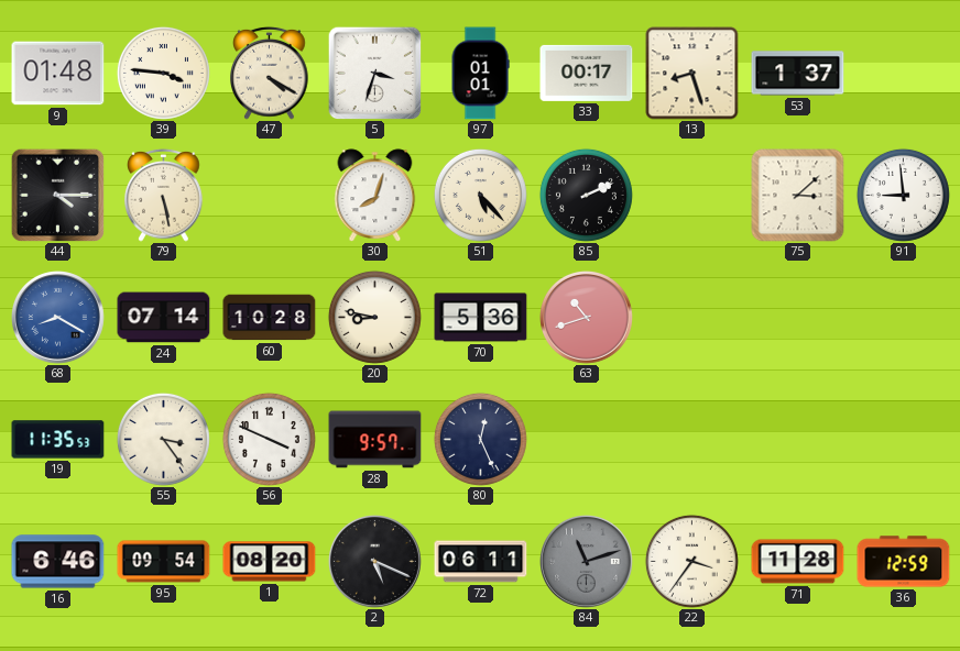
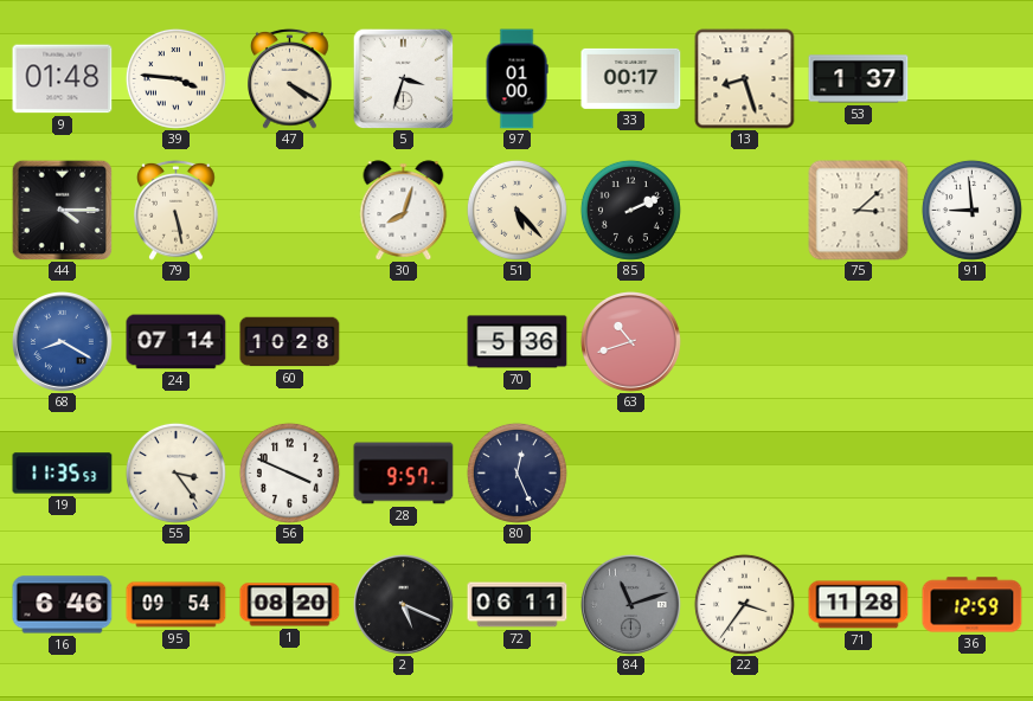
97: 01:01 -> 01:00
20: 8:47 -> none
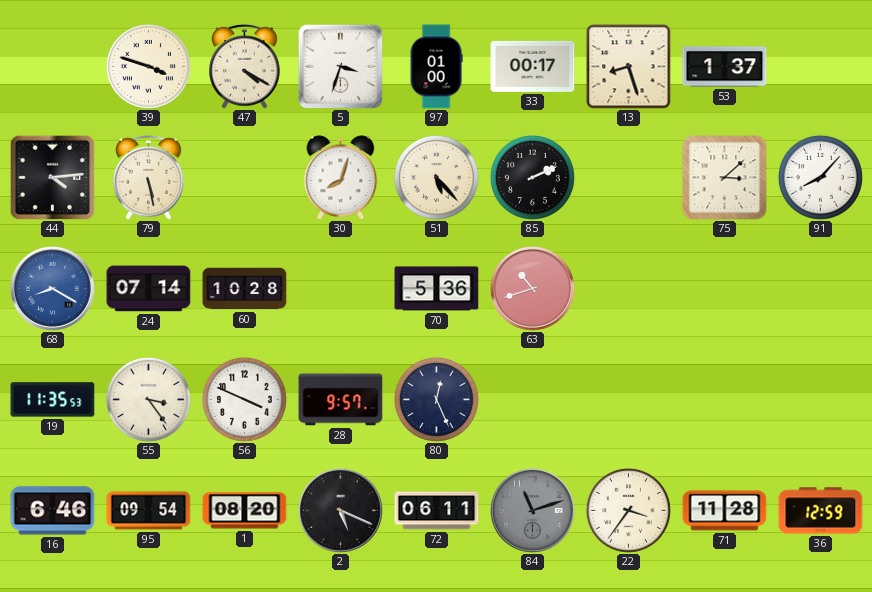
9: 01:48 -> none
39: 3:46 -> 3:48
44: 4:15 -> 4:14
91: 8:59 -> 8:07
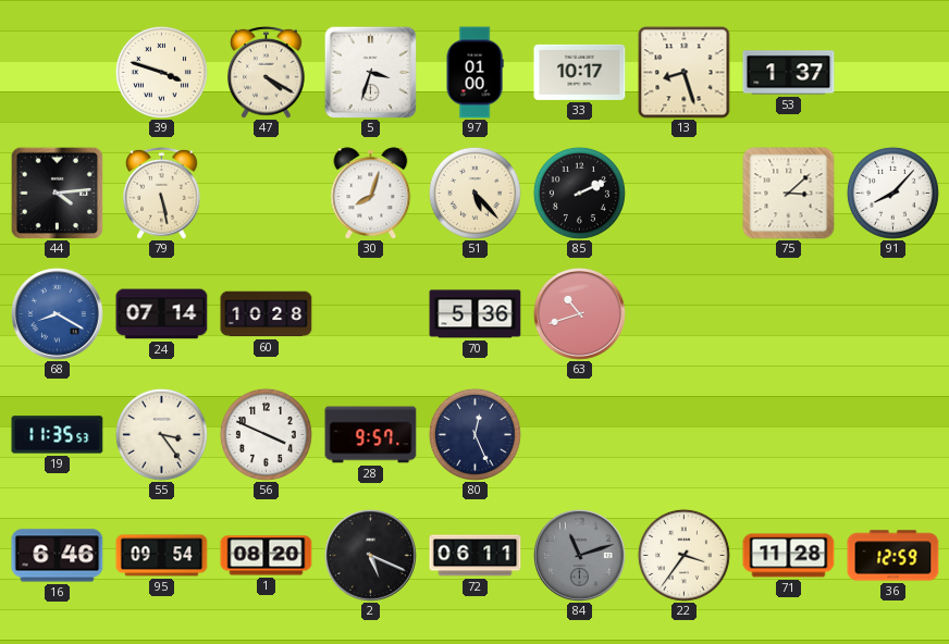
33: 00:17 -> 10:17
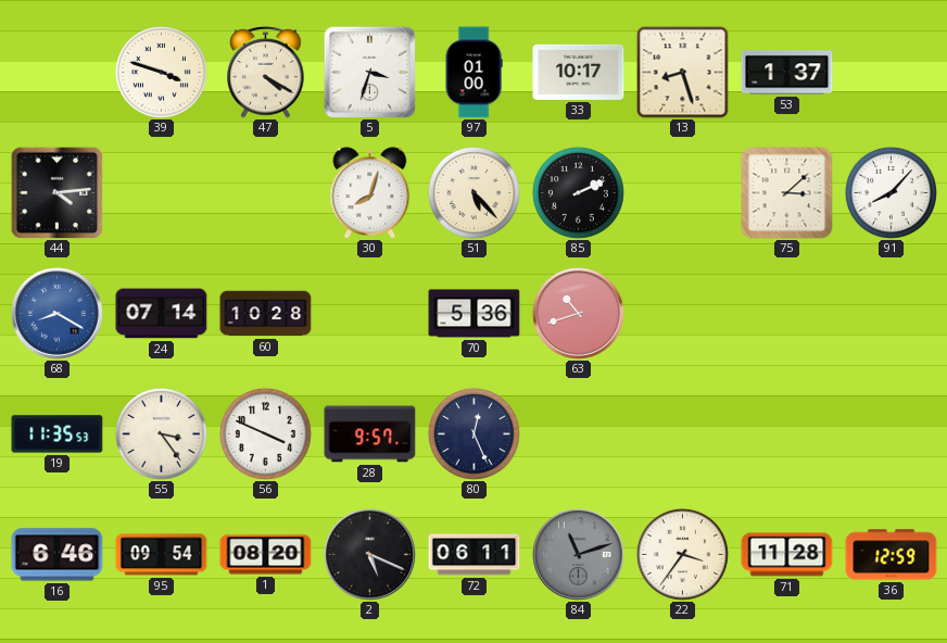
79: 5:28 -> none
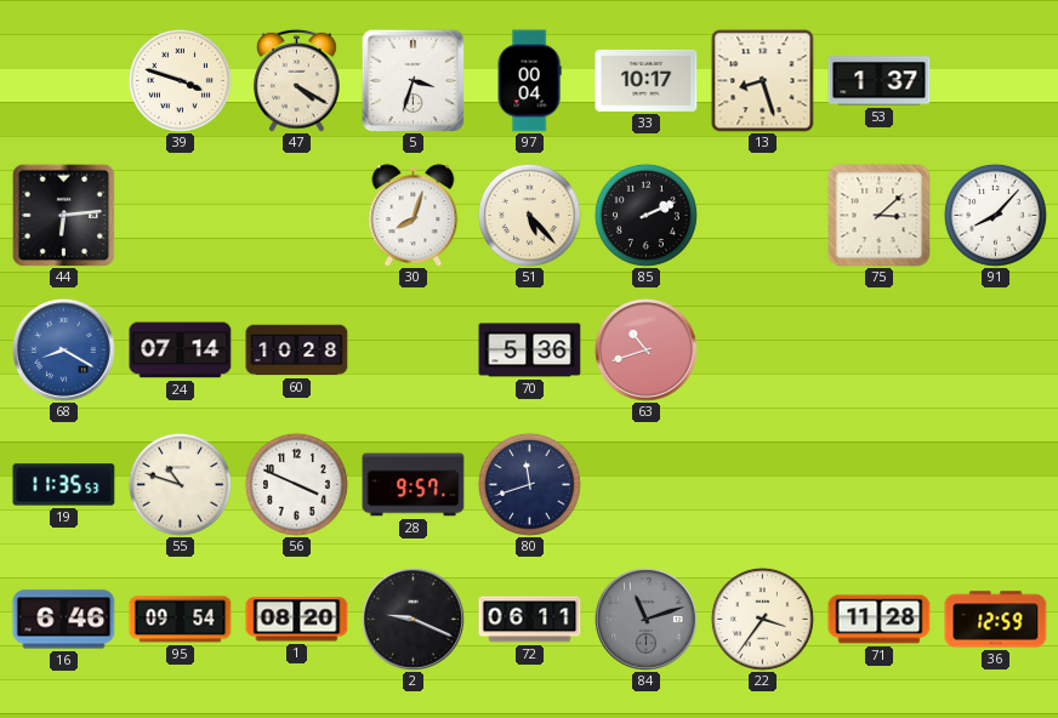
97: 01:00 -> 00:04
44: 4:14 -> 6:14
55: 3:24 -> 10:48
80: 12:26 -> 11:42
2: 5:19 -> 9:19
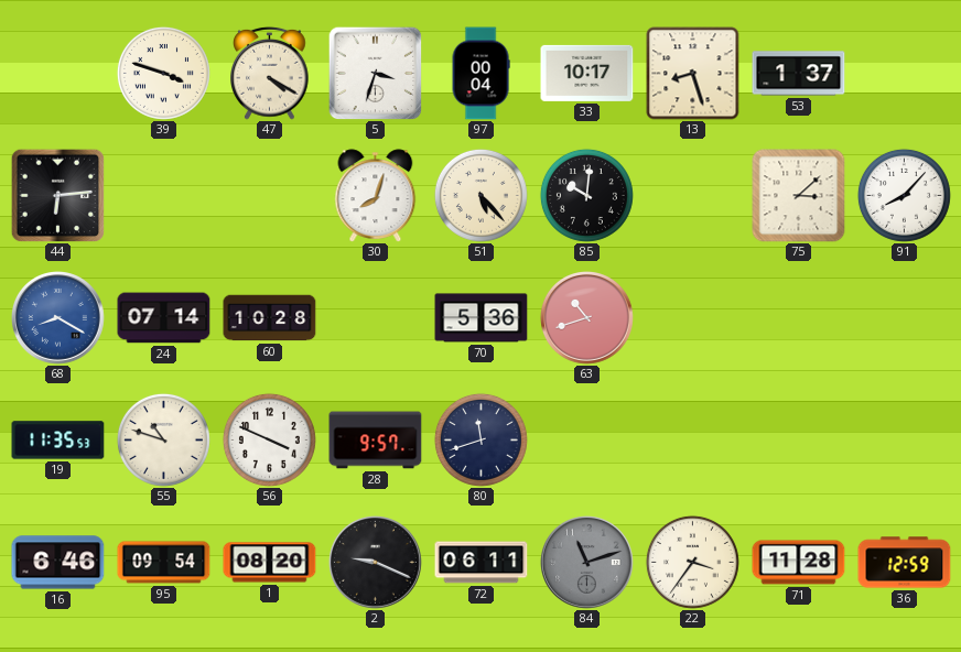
85: 2:11 -> 10:01
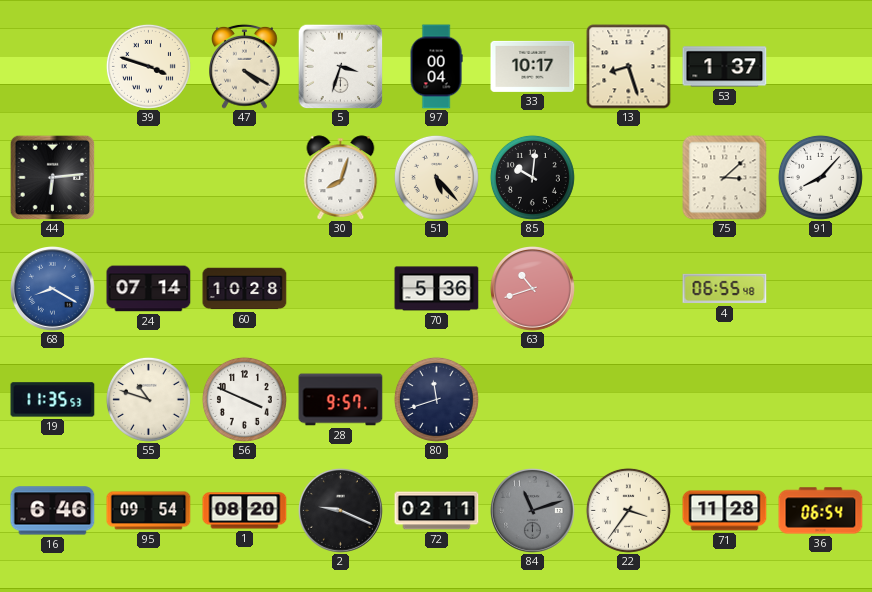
4: none -> 06:55
72: 06:11 -> 02:11
36: 12:59 -> 06:54
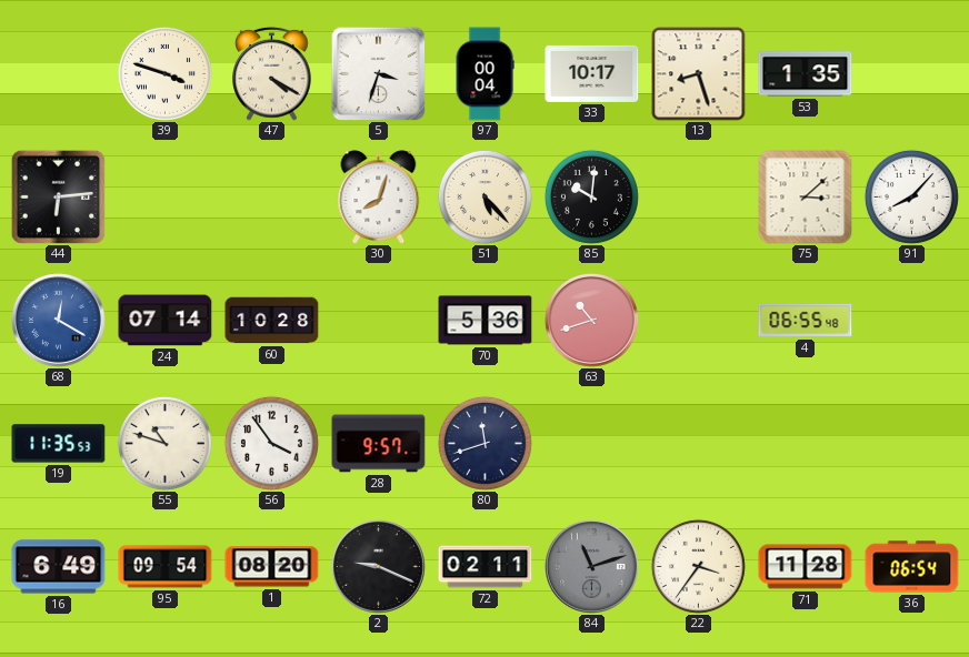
53: 1:37 -> 1:35
68: 8:20 -> 12:20
56: 3:49 -> 3:54
16: 6:46 -> 6:49
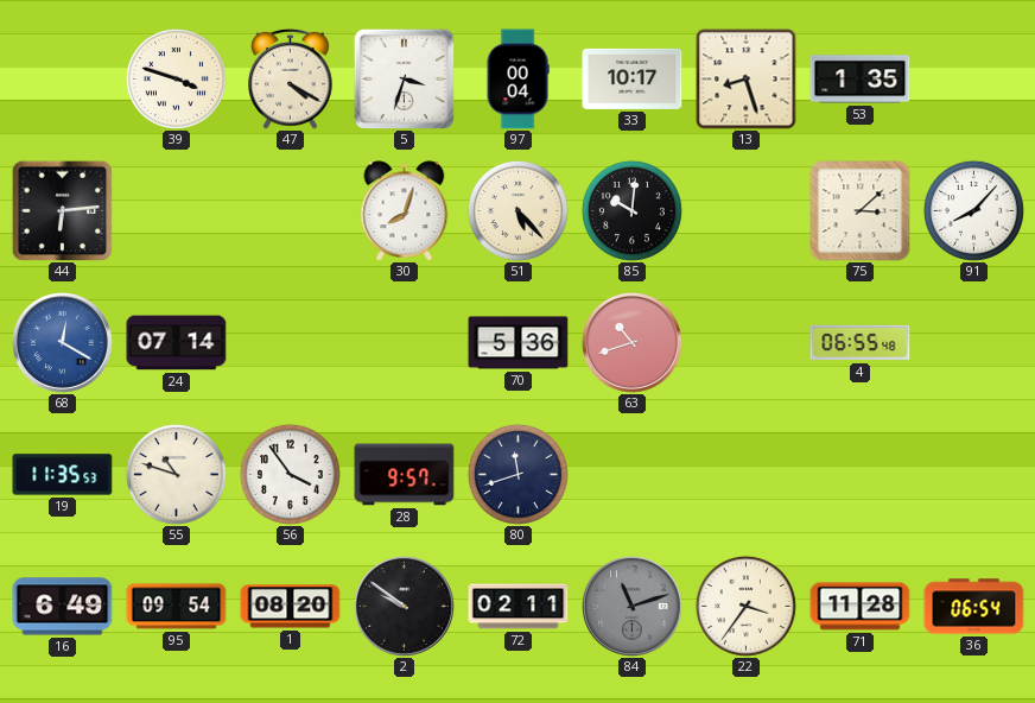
60: 10:28 -> none
2: 9:19 -> 9:51
